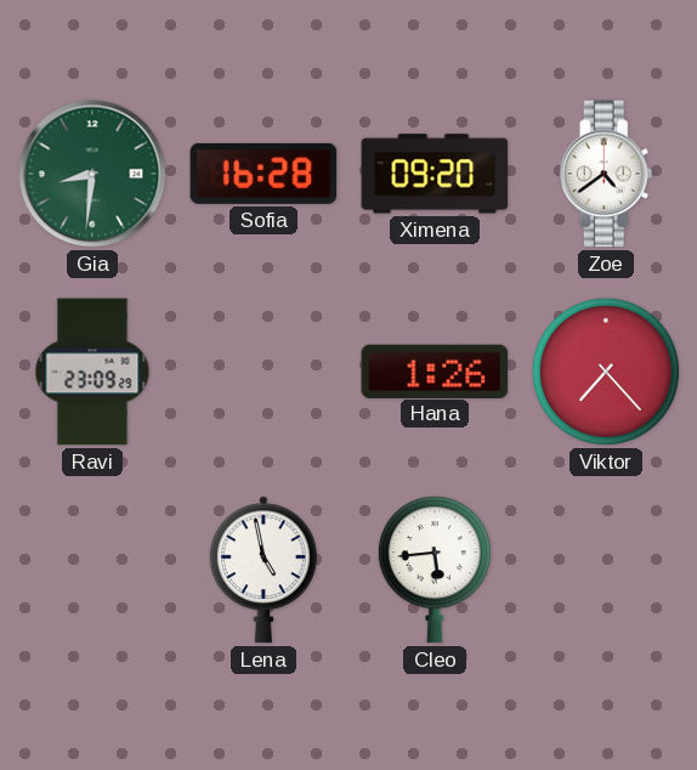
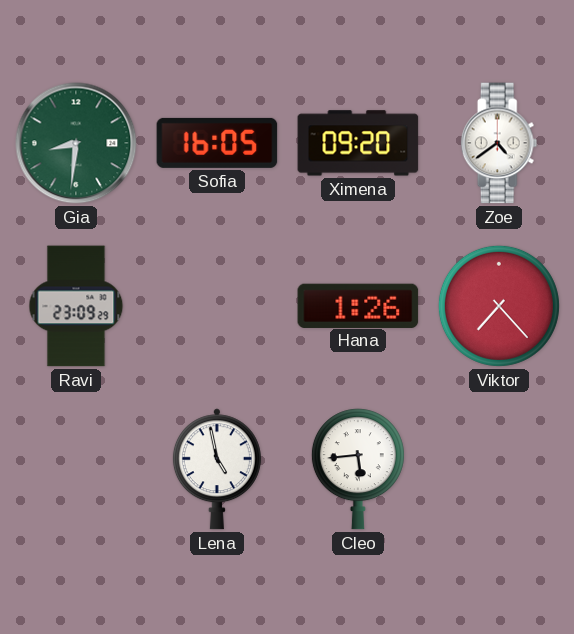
Sofia: 16:28 -> 16:05
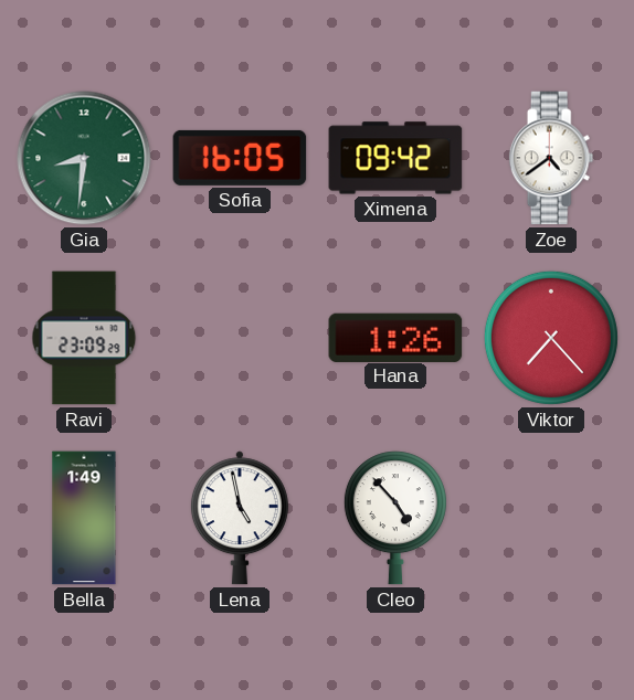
Ximena: 09:20 -> 09:42
Bella: none -> 1:49
Cleo: 5:44 -> 4:53
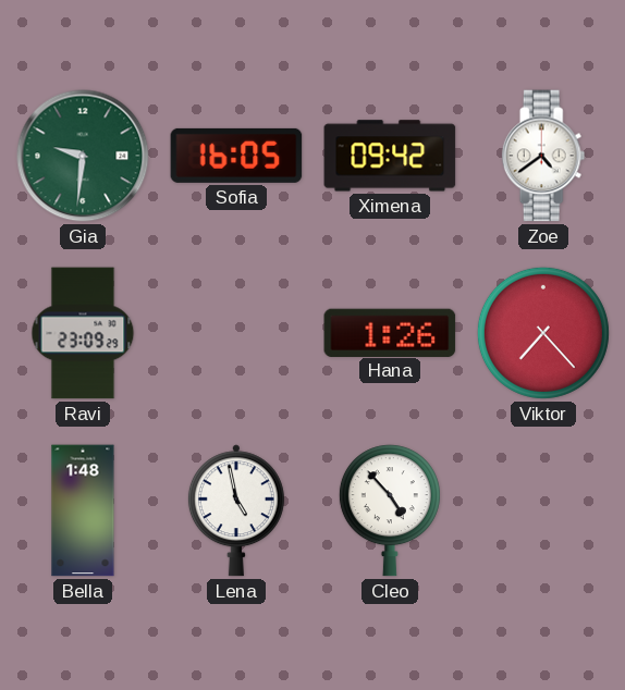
Gia: 8:31 -> 9:31
Bella: 1:49 -> 1:48
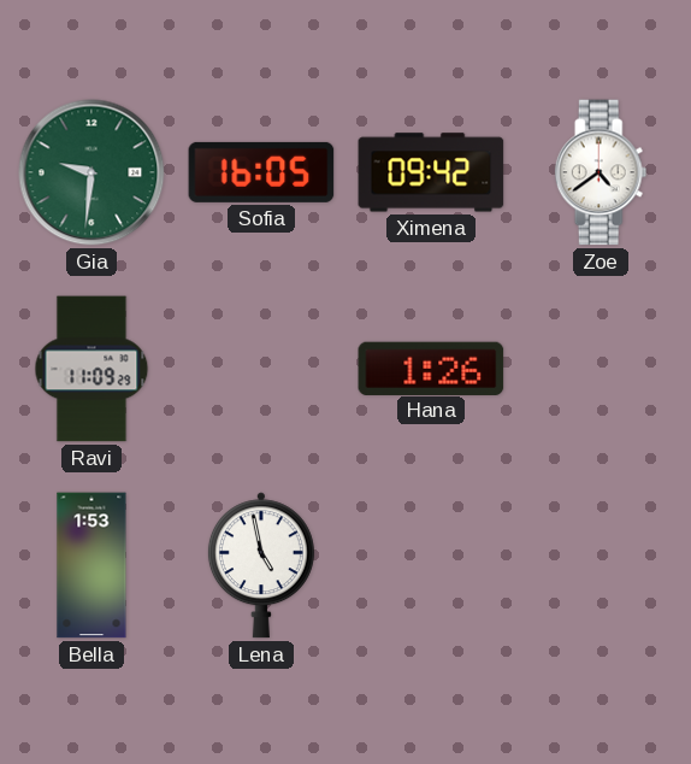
Ravi: 23:09 -> 11:09
Viktor: 7:23 -> none
Bella: 1:48 -> 1:53
Cleo: 4:53 -> none
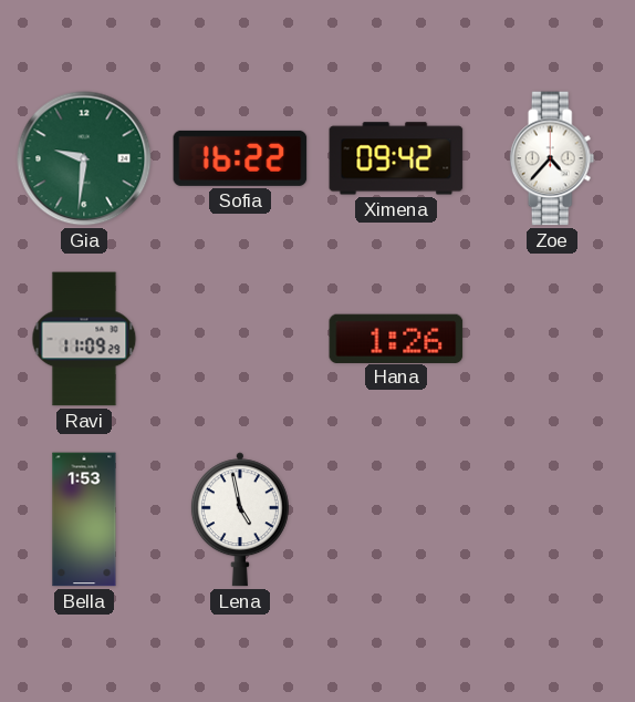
Sofia: 16:05 -> 16:22
Zoe: 4:39 -> 4:37
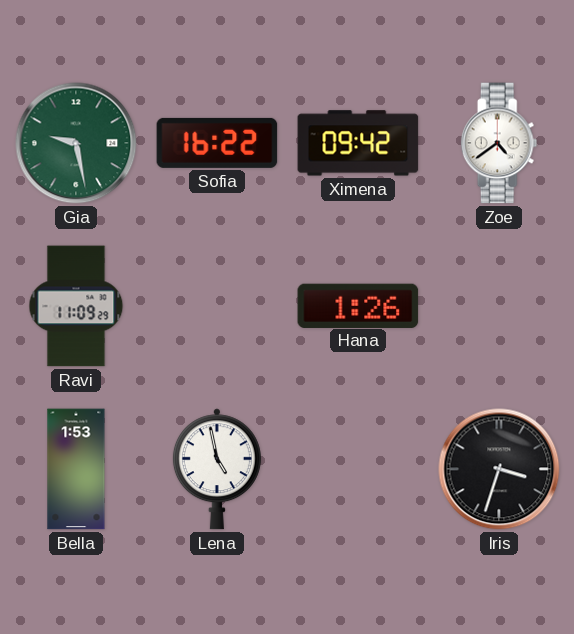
Gia: 9:31 -> 9:28
Zoe: 4:37 -> 4:39
Iris: none -> 3:33
